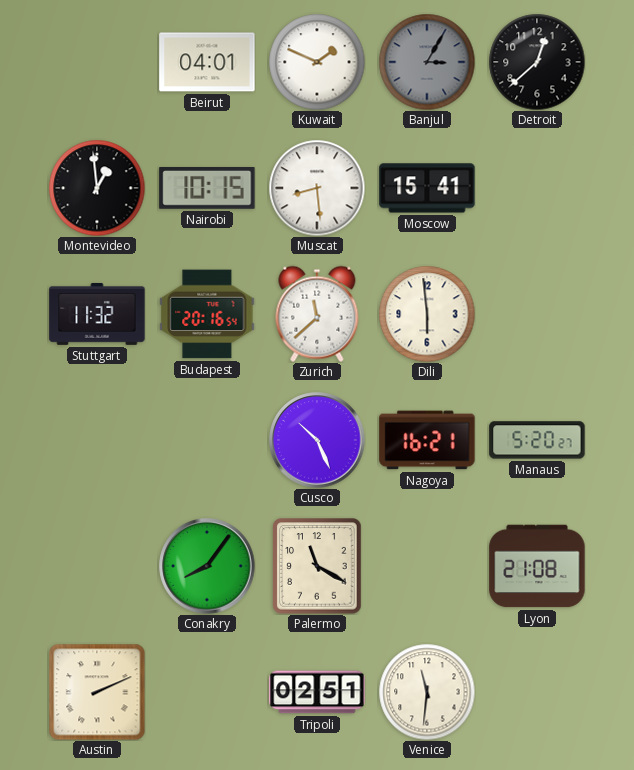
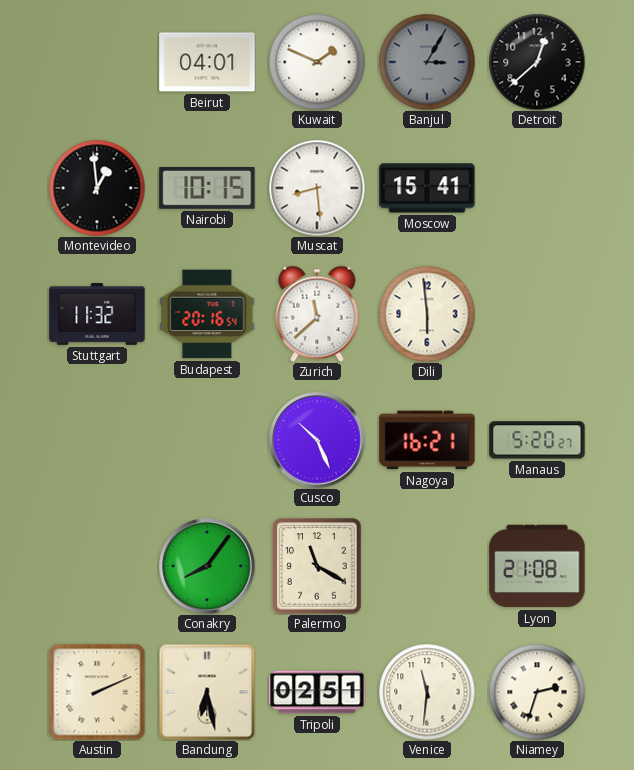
Bandung: none -> 6:28
Niamey: none -> 2:33
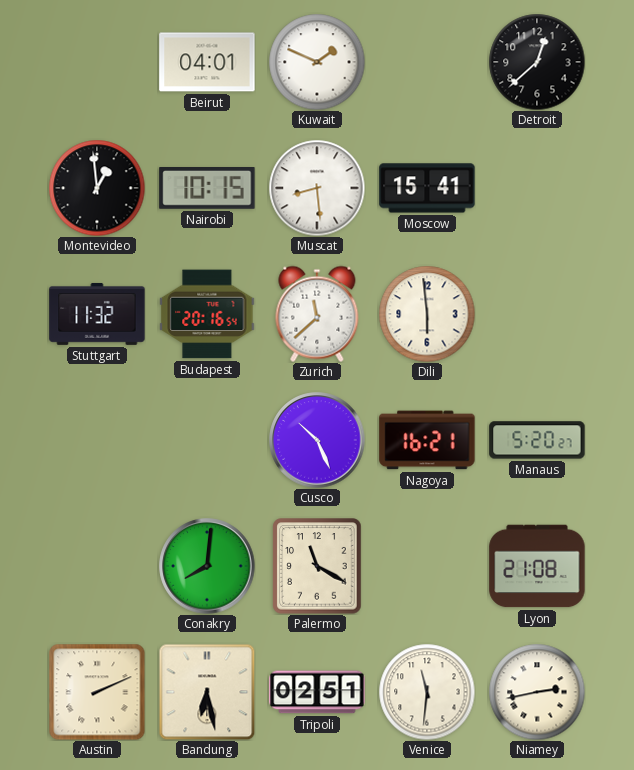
Banjul: 3:05 -> none
Conakry: 8:06 -> 8:01
Niamey: 2:33 -> 2:43
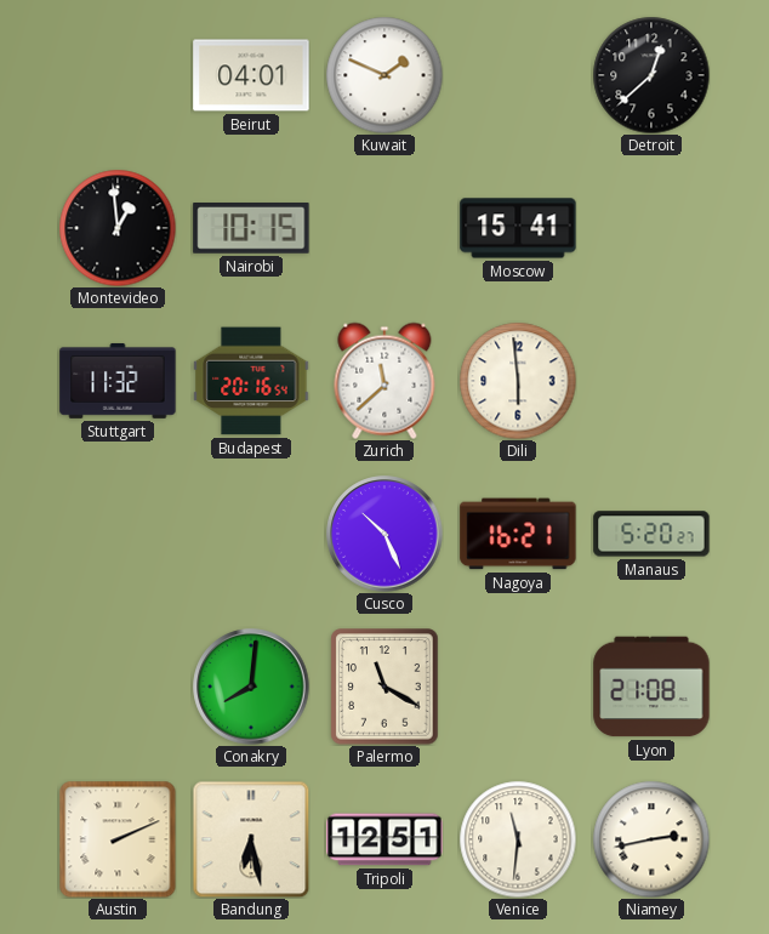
Muscat: 8:29 -> none
Tripoli: 02:51 -> 12:51
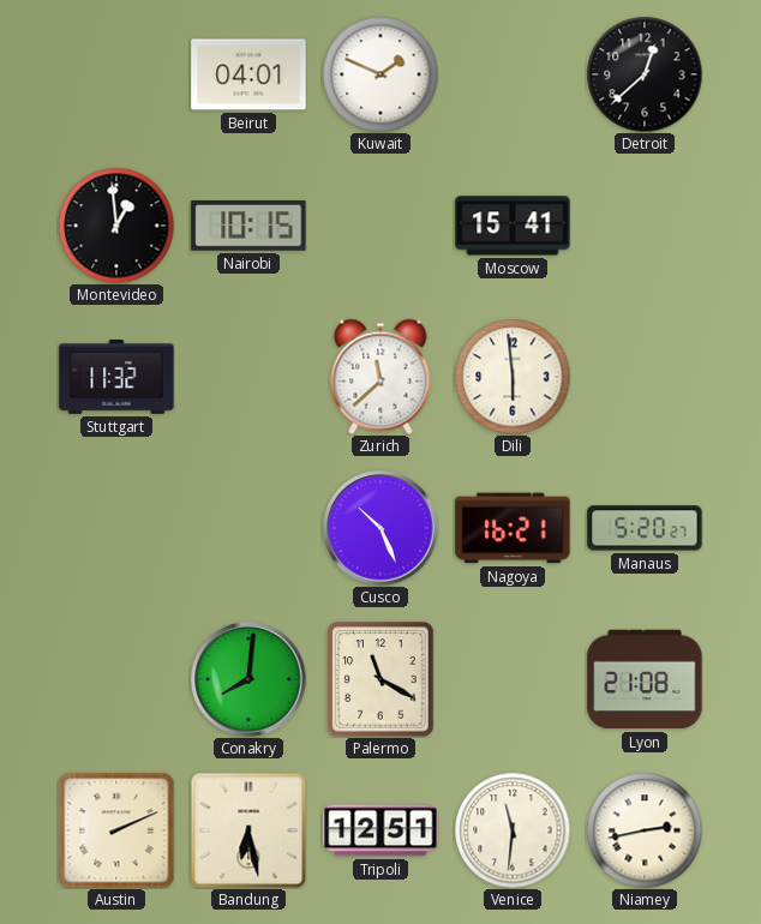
Budapest: 20:16 -> none
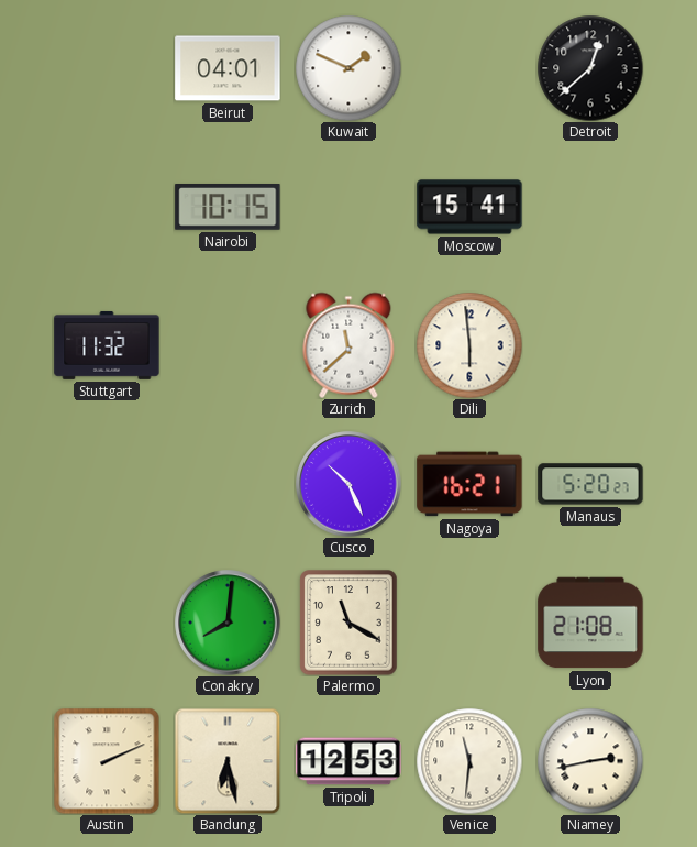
Montevideo: 12:59 -> none
Tripoli: 12:51 -> 12:53
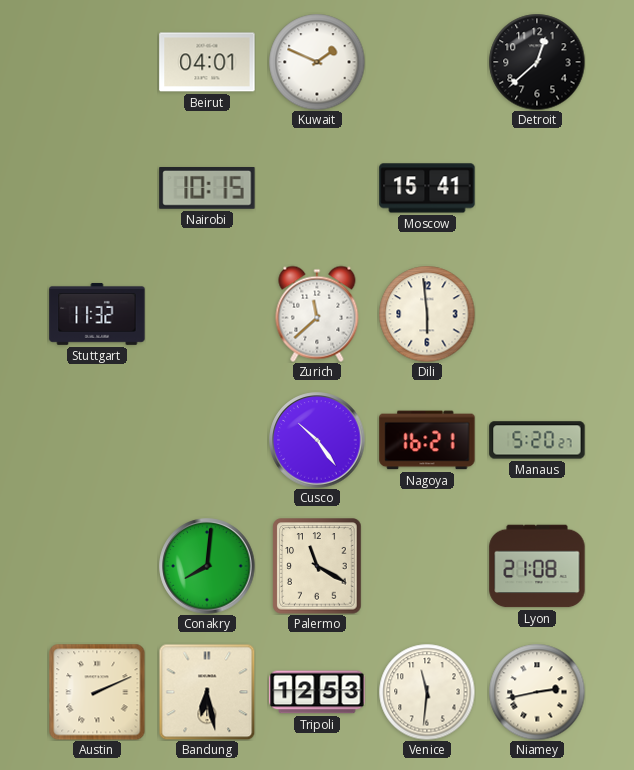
Cusco: 10:26 -> 10:24
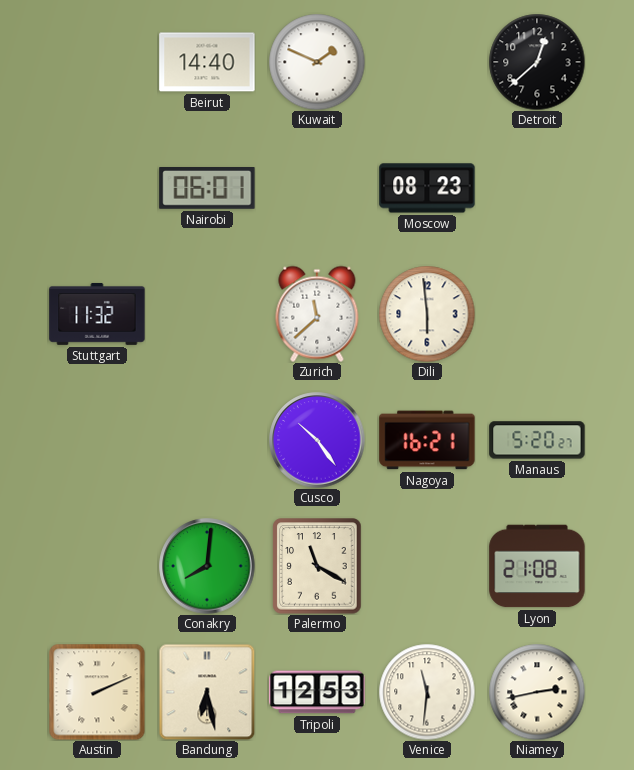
Beirut: 04:01 -> 14:40
Nairobi: 10:15 -> 06:01
Moscow: 15:41 -> 08:23
